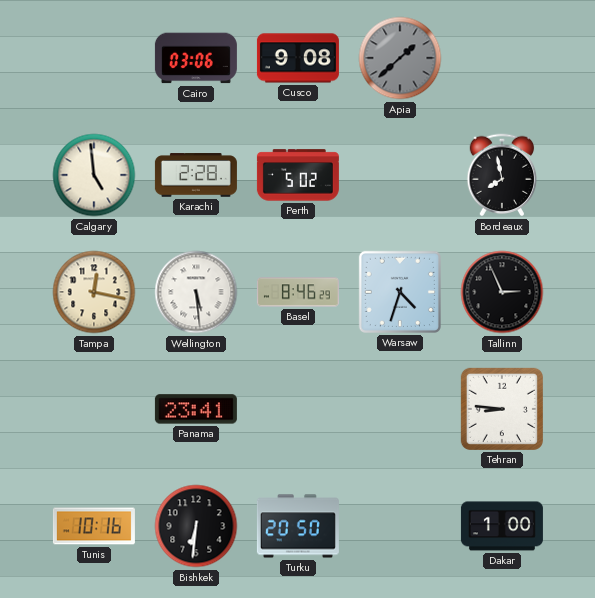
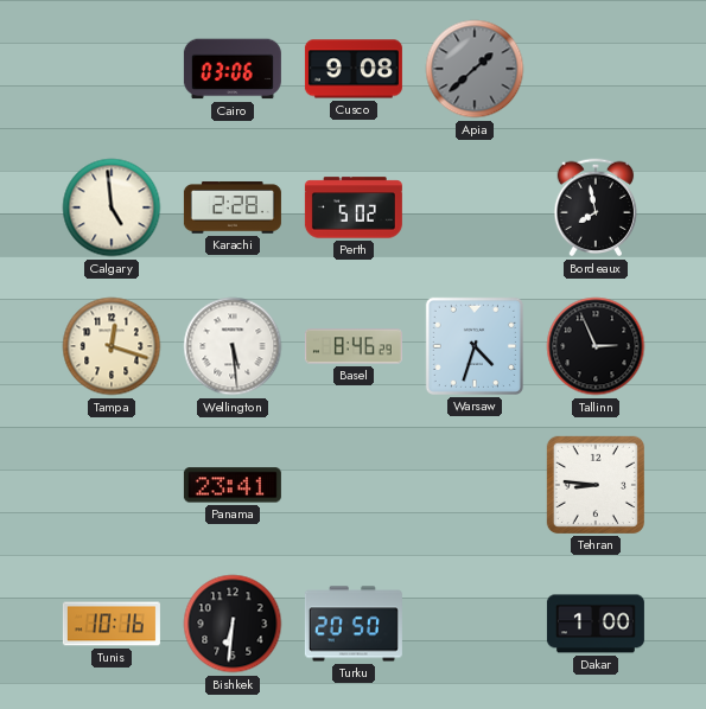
Tampa: 12:17 -> 12:18
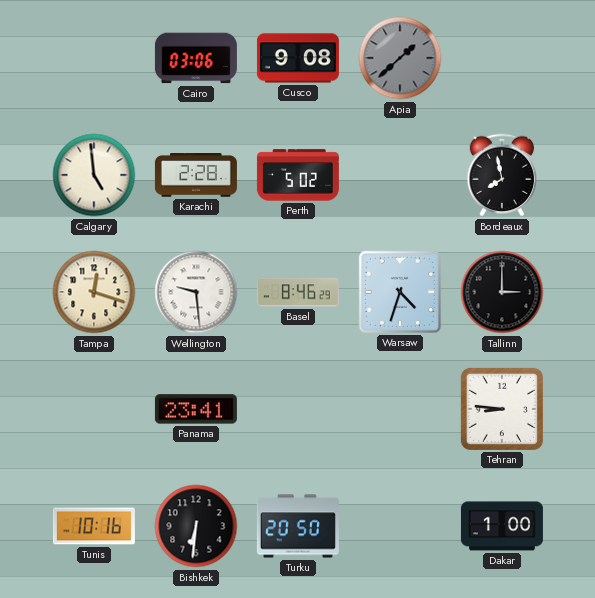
Wellington: 5:29 -> 9:29
Tallinn: 2:56 -> 3:00
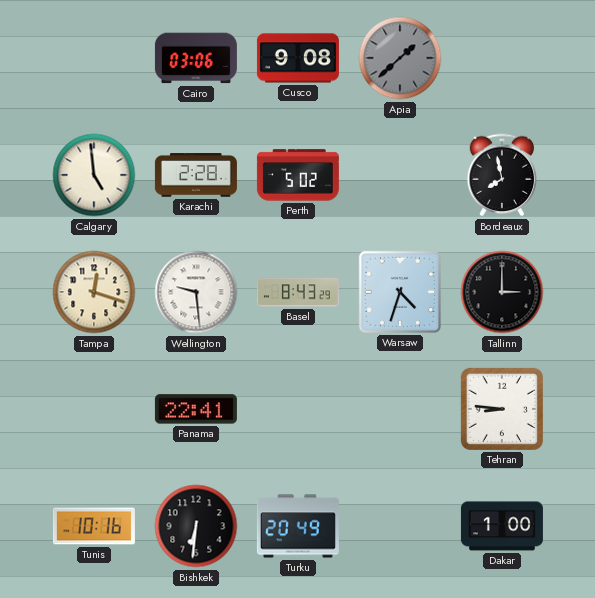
Basel: 8:46 -> 8:43
Panama: 23:41 -> 22:41
Turku: 20:50 -> 20:49
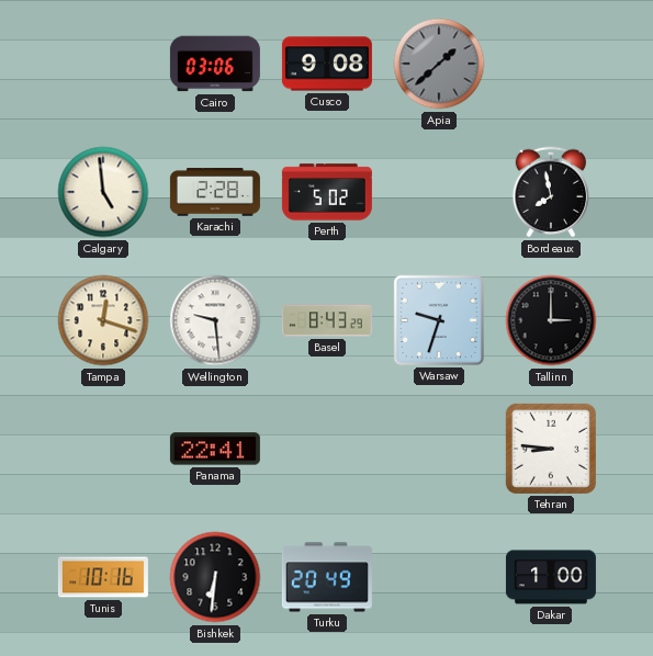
Warsaw: 4:33 -> 9:33
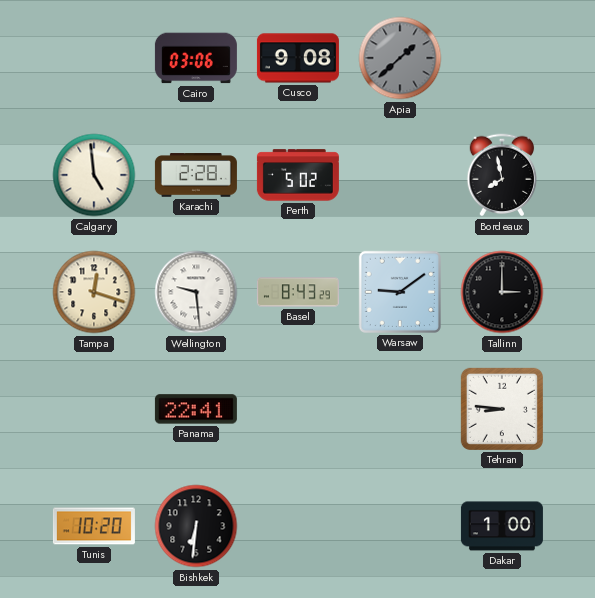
Warsaw: 9:33 -> 9:09
Tunis: 10:16 -> 10:20
Turku: 20:49 -> none
